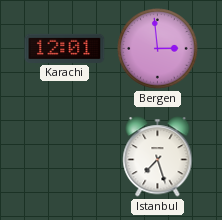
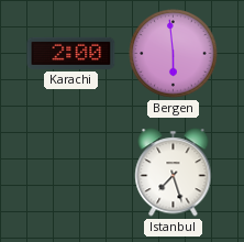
Karachi: 12:01 -> 2:00
Bergen: 2:59 -> 5:59
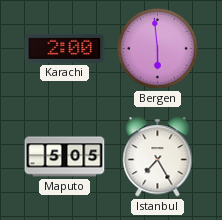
Maputo: none -> 5:05
Istanbul: 7:27 -> 7:25
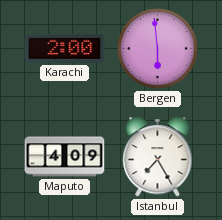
Maputo: 5:05 -> 4:09
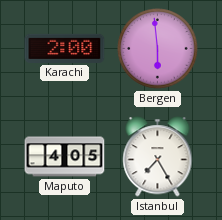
Maputo: 4:09 -> 4:05
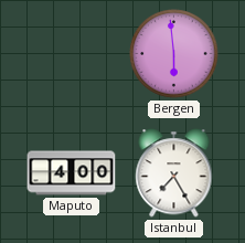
Karachi: 2:00 -> none
Maputo: 4:05 -> 4:00
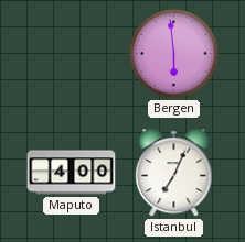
Istanbul: 7:25 -> 7:04
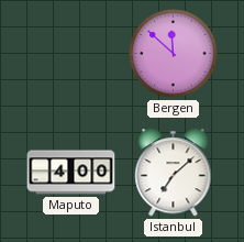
Bergen: 5:59 -> 11:52
Istanbul: 7:04 -> 7:08
